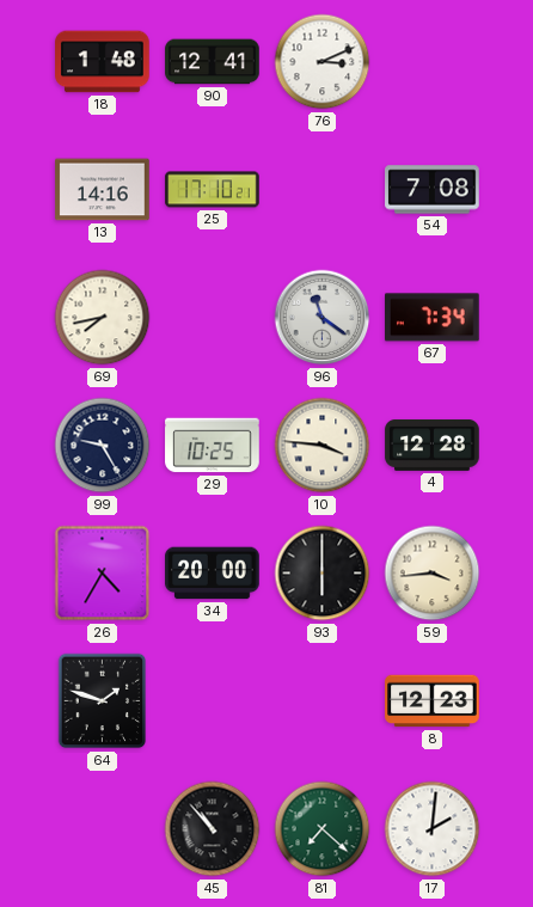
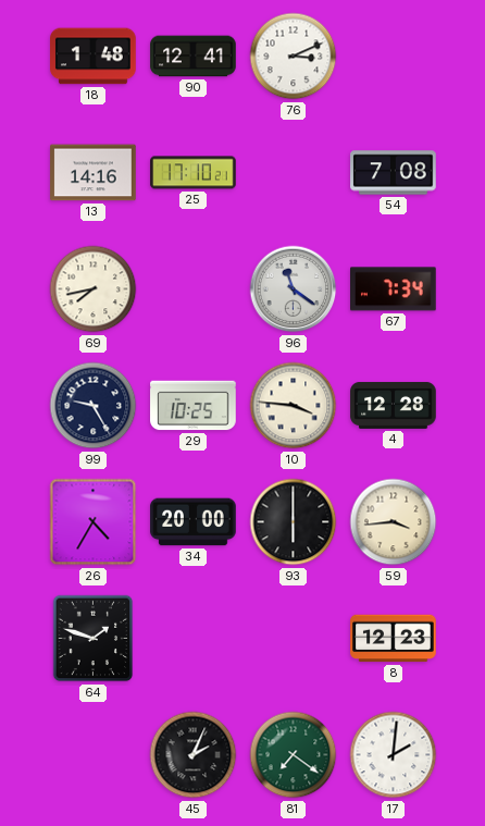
45: 10:53 -> 2:04
81: 7:22 -> 7:21
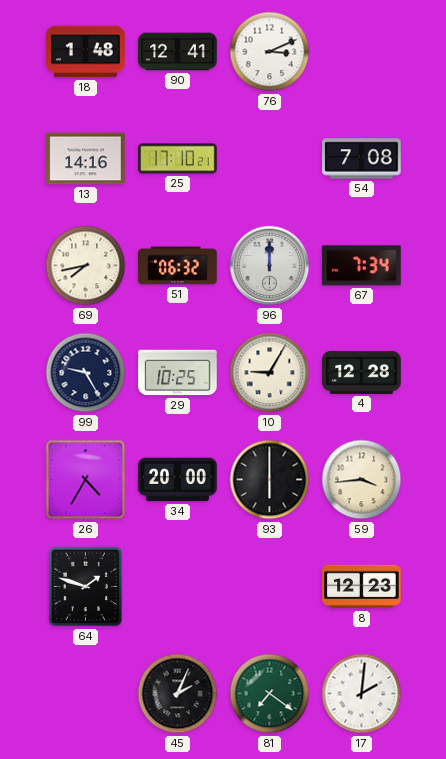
51: none -> 06:32
96: 11:21 -> 12:00
10: 3:46 -> 9:05
